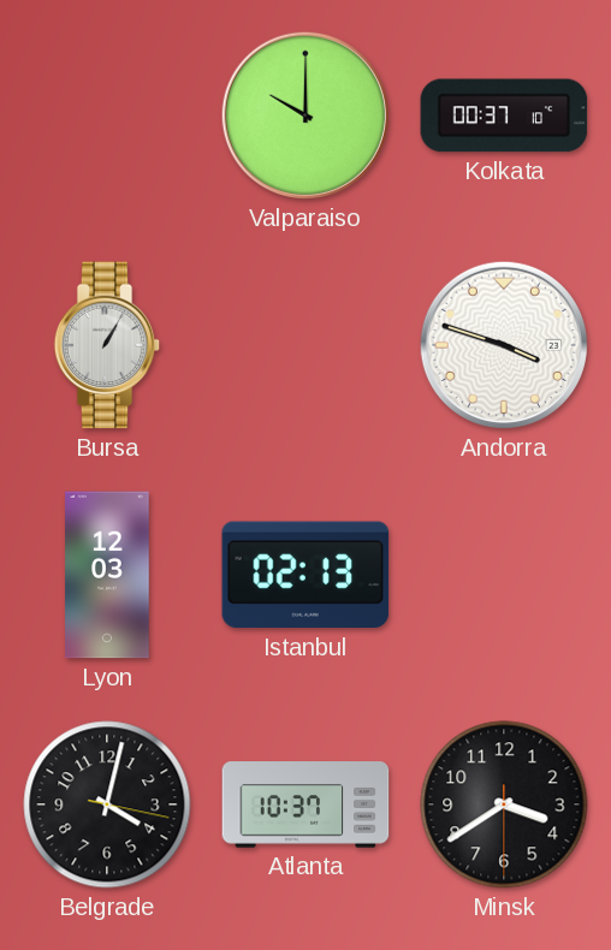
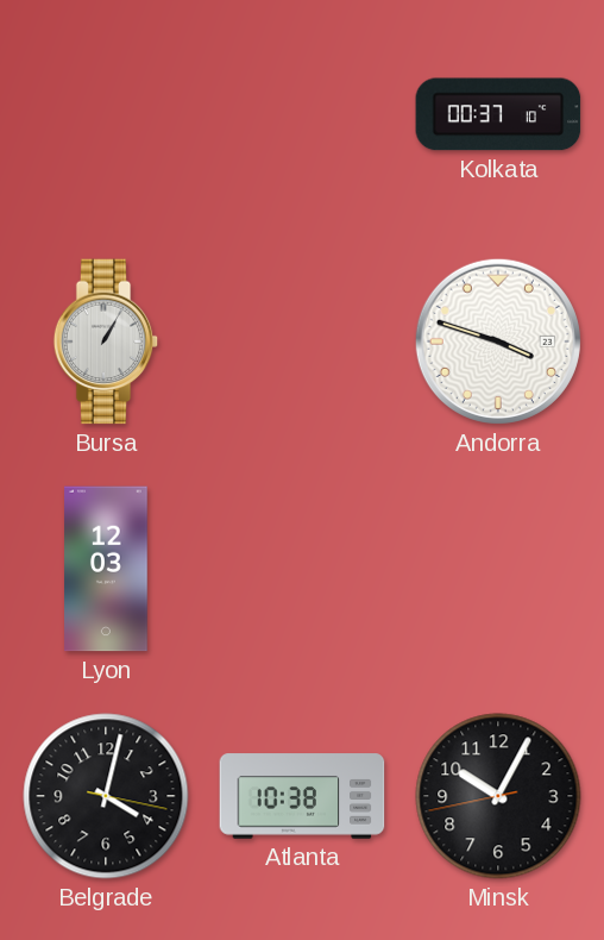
Valparaiso: 10:00 -> none
Istanbul: 02:13 -> none
Atlanta: 10:37 -> 10:38
Minsk: 3:39 -> 10:04
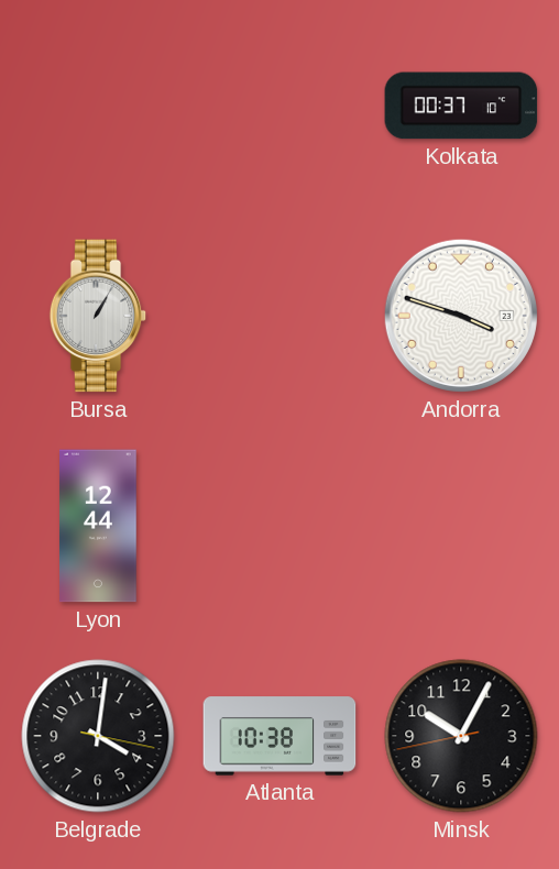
Lyon: 12:03 -> 12:44
Belgrade: 4:02 -> 4:01
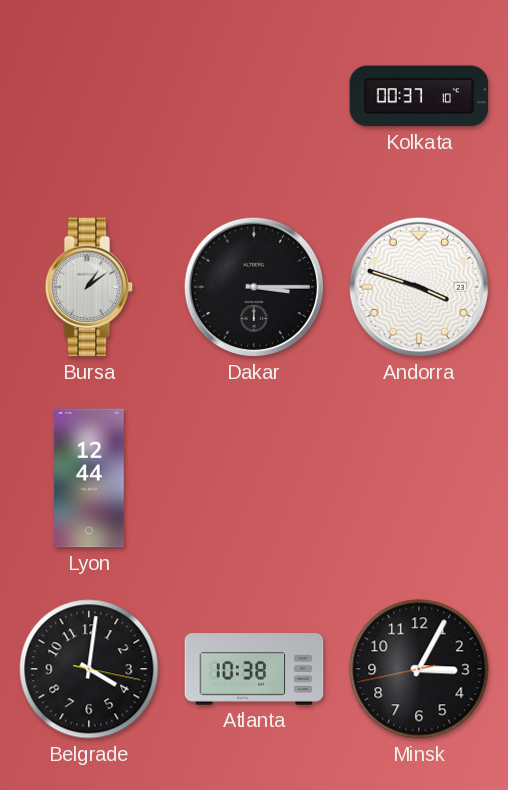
Bursa: 1:05 -> 1:09
Dakar: none -> 3:15
Minsk: 10:04 -> 3:04
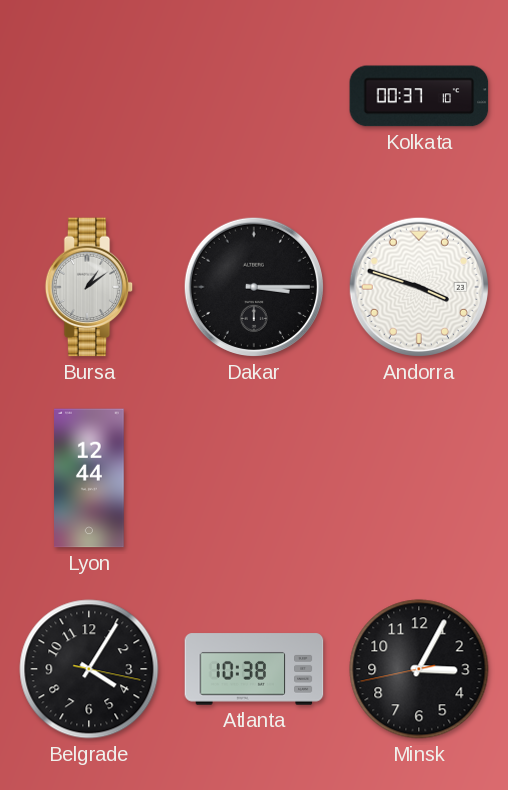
Belgrade: 4:01 -> 4:05
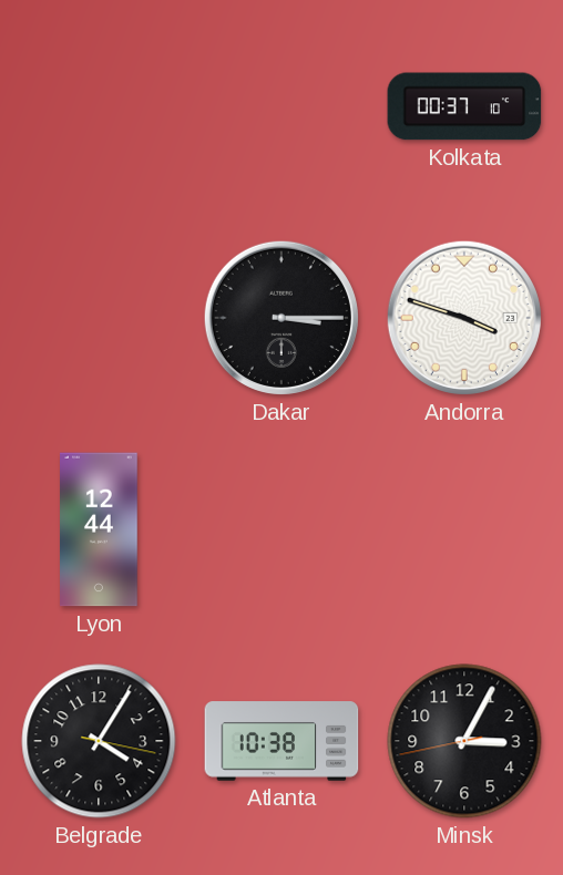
Bursa: 1:09 -> none
